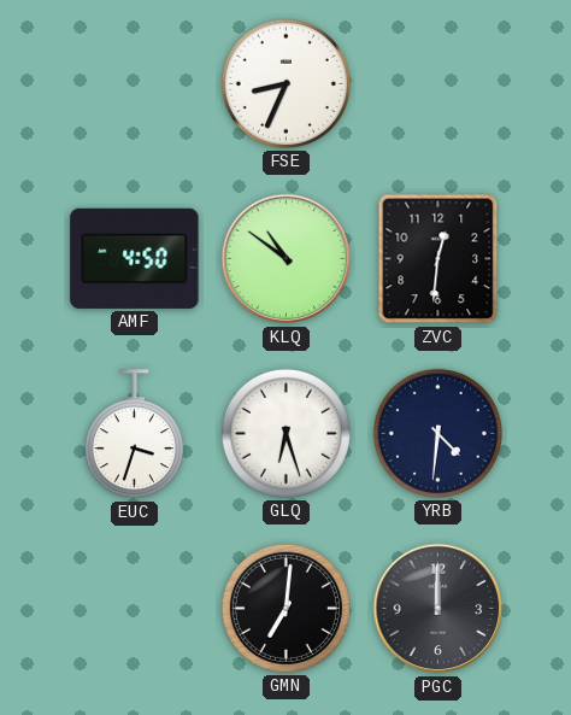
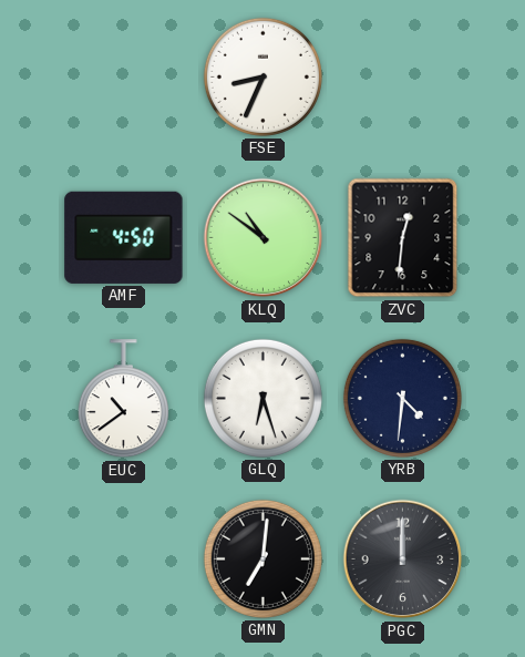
EUC: 3:33 -> 10:39
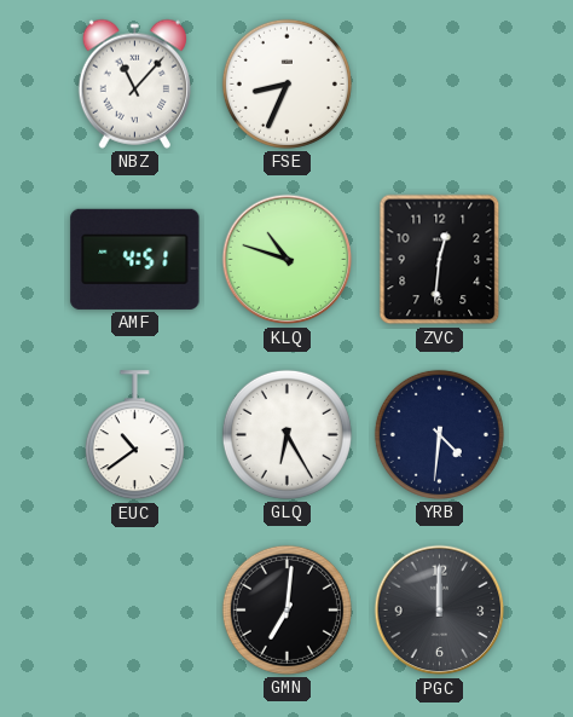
NBZ: none -> 11:07
AMF: 4:50 -> 4:51
KLQ: 10:51 -> 10:48
GLQ: 6:27 -> 6:25
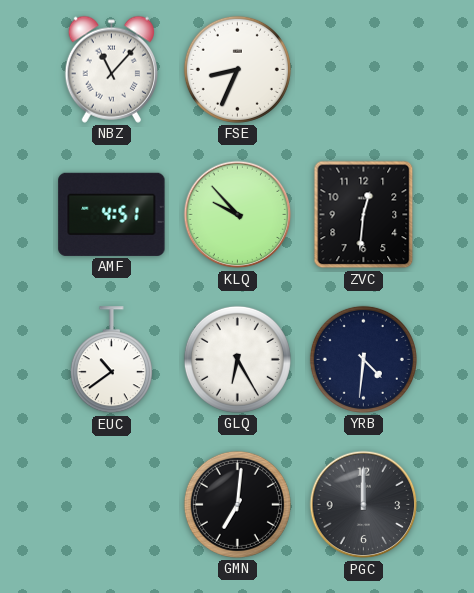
KLQ: 10:48 -> 9:53
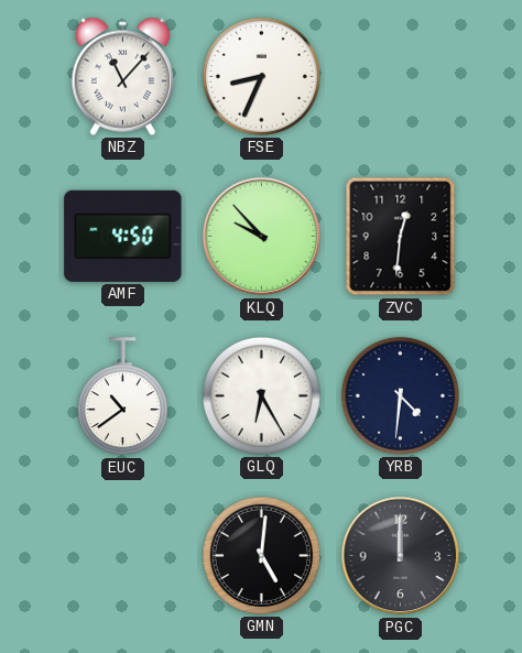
AMF: 4:51 -> 4:50
GMN: 7:01 -> 5:01
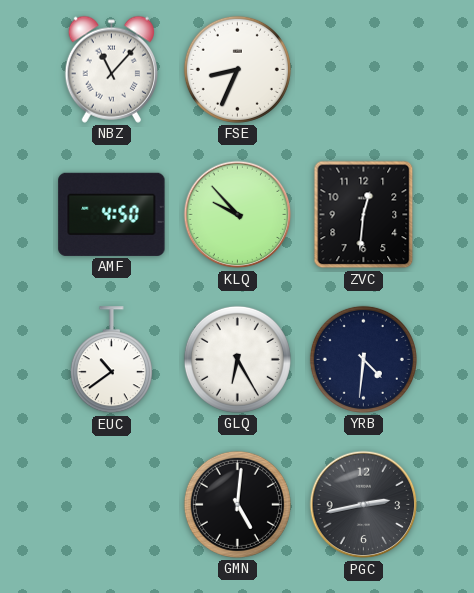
PGC: 12:00 -> 2:43
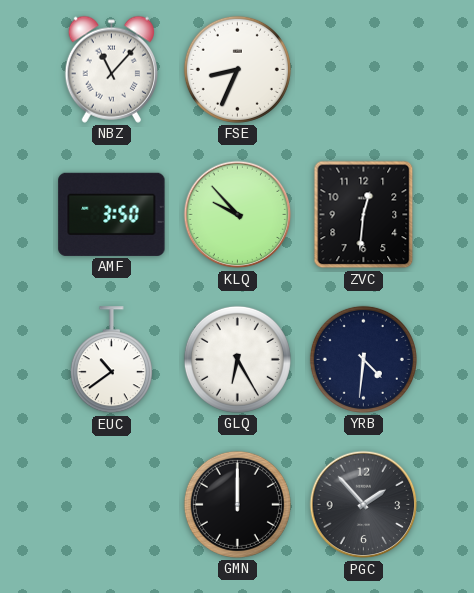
AMF: 4:50 -> 3:50
GMN: 5:01 -> 12:00
PGC: 2:43 -> 1:53
